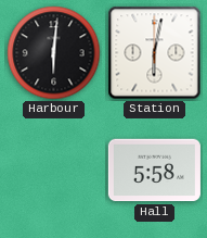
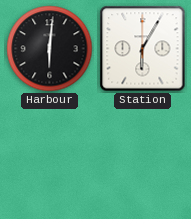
Station: 6:02 -> 6:05
Hall: 5:58 -> none
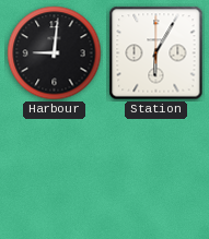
Harbour: 6:01 -> 9:01
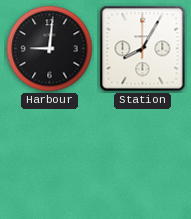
Station: 6:05 -> 8:05
